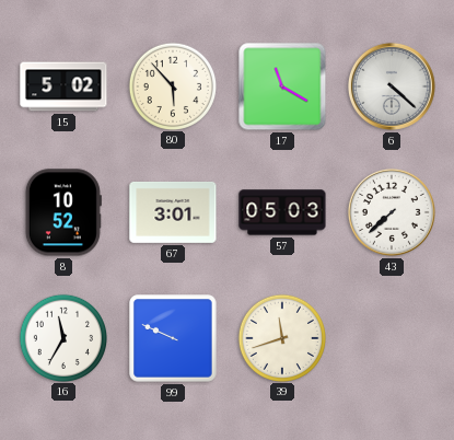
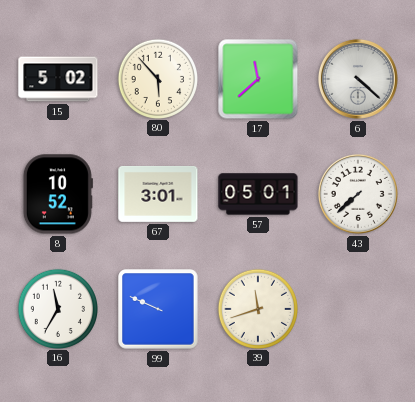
17: 11:20 -> 11:38
57: 05:03 -> 05:01
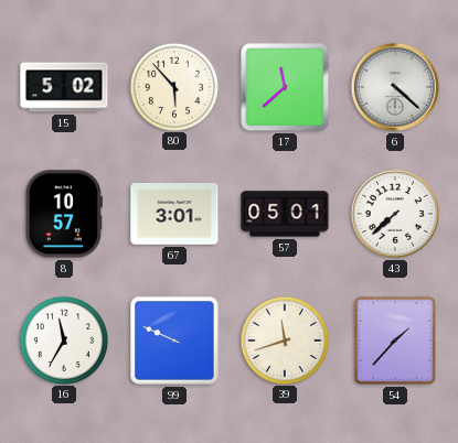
8: 10:52 -> 10:57
54: none -> 1:37
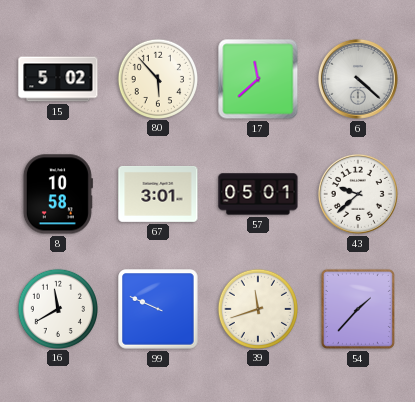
8: 10:57 -> 10:58
43: 7:38 -> 9:38
16: 11:35 -> 11:40
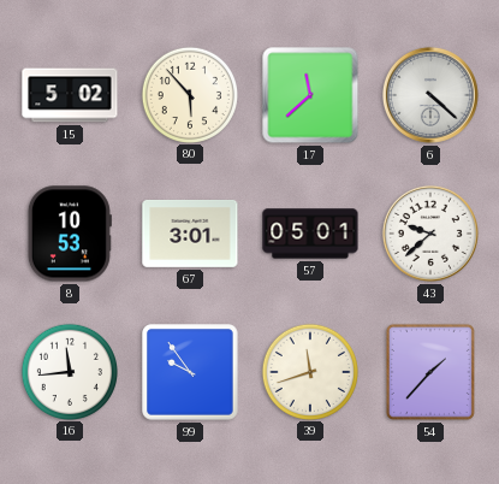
8: 10:58 -> 10:53
16: 11:40 -> 11:44
99: 9:49 -> 9:54
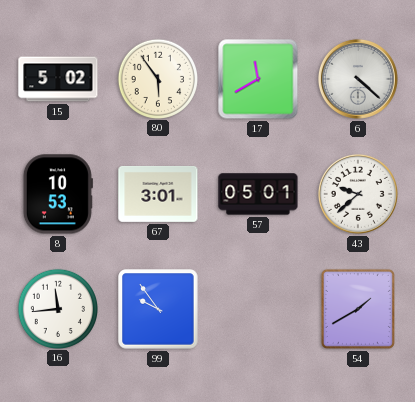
80: 5:53 -> 5:54
17: 11:38 -> 11:40
39: 11:42 -> none
54: 1:37 -> 1:40
